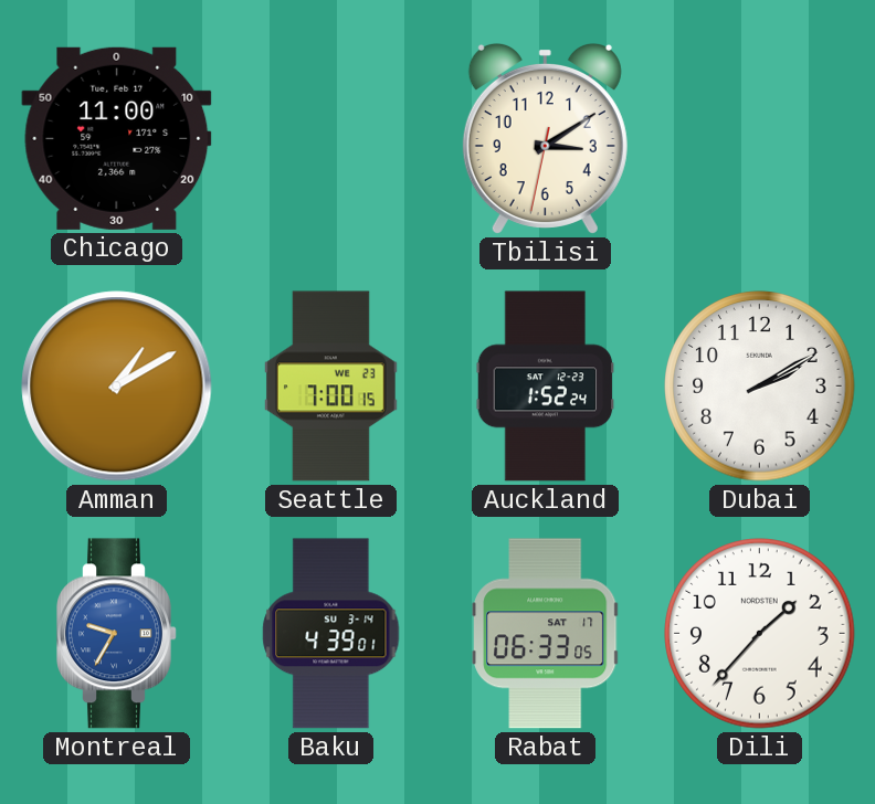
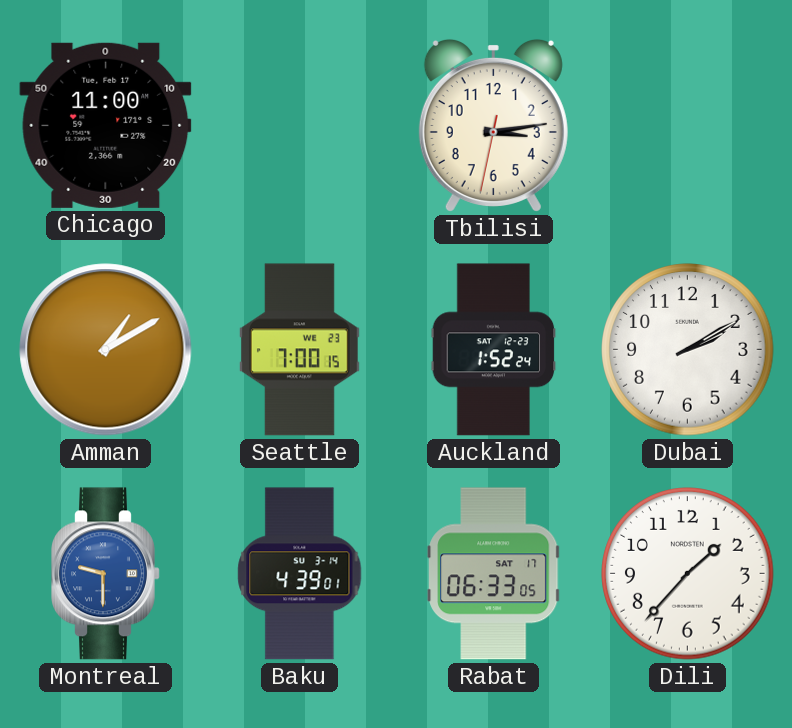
Tbilisi: 3:09 -> 3:13
Montreal: 9:35 -> 9:30
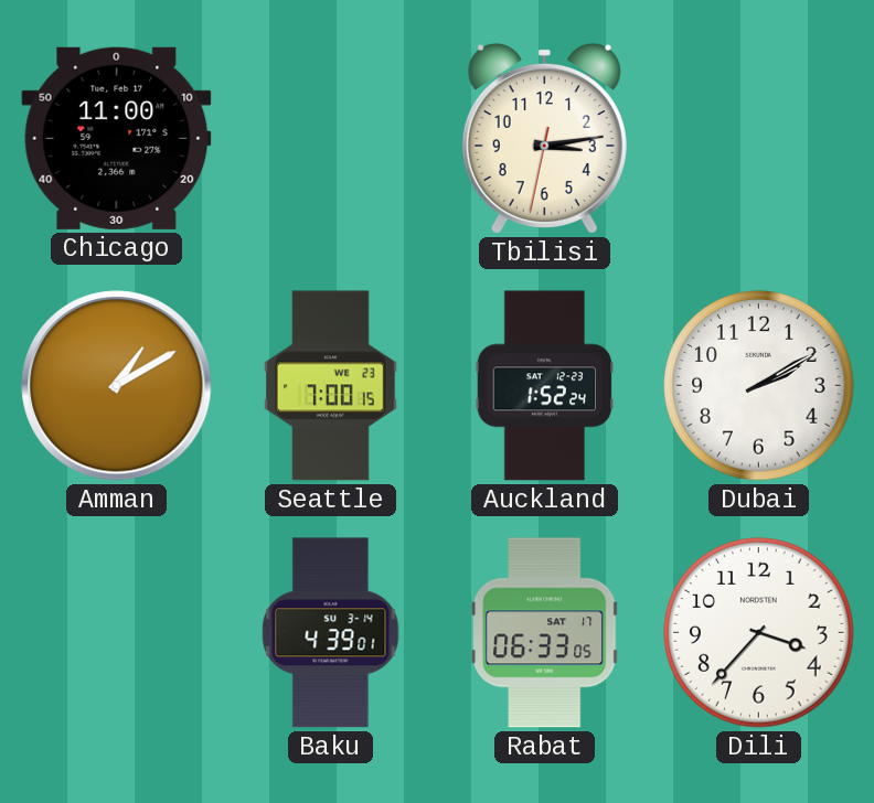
Montreal: 9:30 -> none
Dili: 1:37 -> 3:37
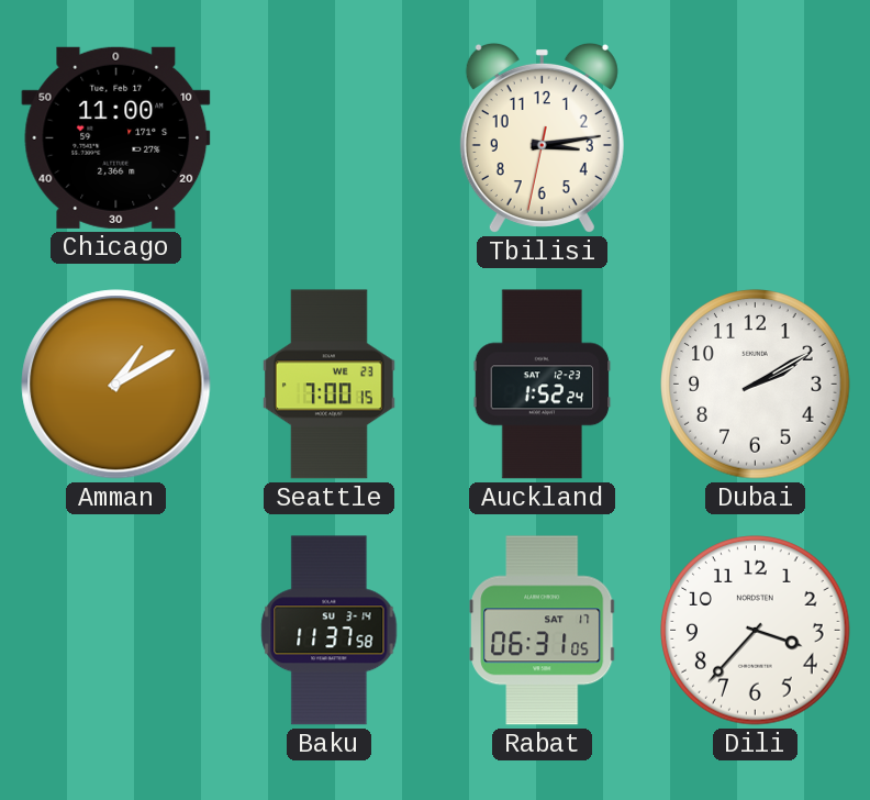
Baku: 4:39 -> 11:37
Rabat: 06:33 -> 06:31
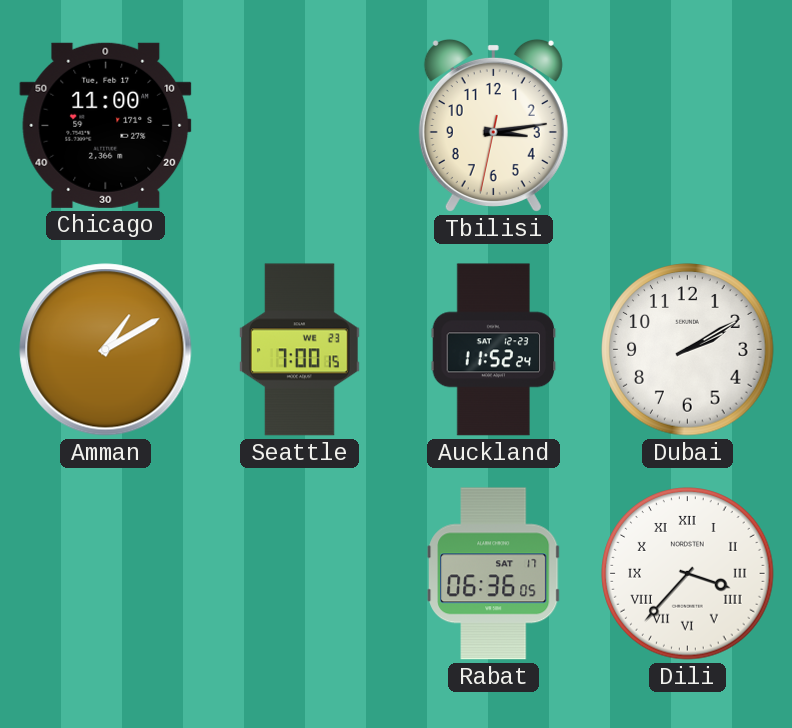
Auckland: 1:52 -> 11:52
Baku: 11:37 -> none
Rabat: 06:31 -> 06:36
Dili numerals: Arabic -> Roman
